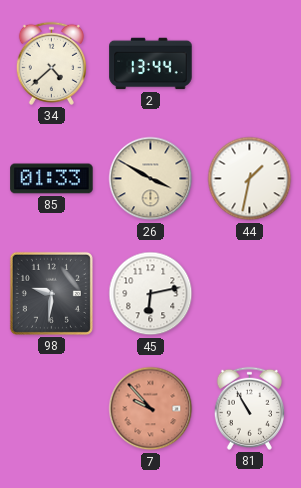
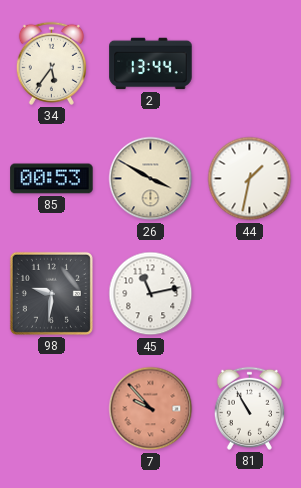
34: 4:38 -> 5:36
85: 01:33 -> 00:53
45: 6:13 -> 11:13
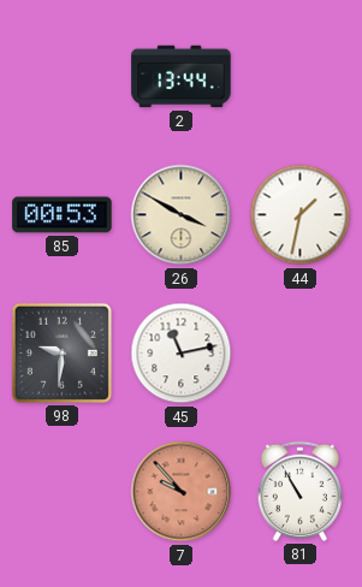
34: 5:36 -> none
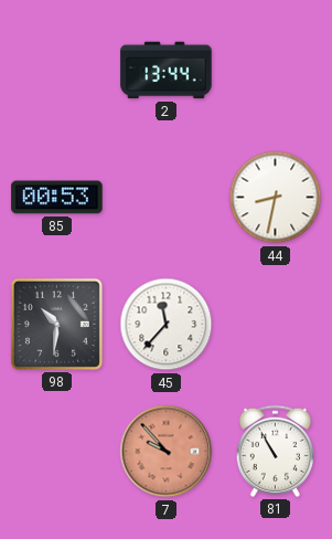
26: 3:50 -> none
44: 1:32 -> 8:32
98: 9:31 -> 10:31
45: 11:13 -> 11:37
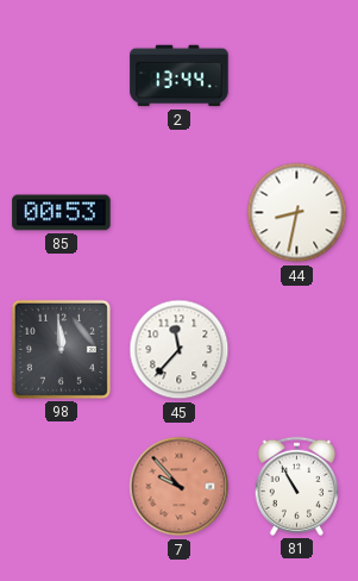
98: 10:31 -> 11:59
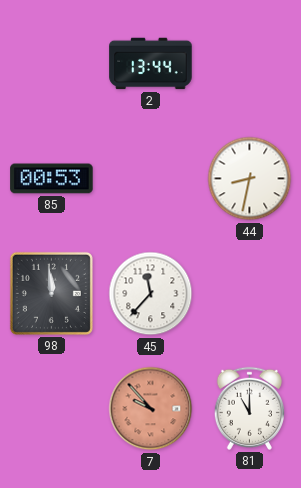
81: 10:55 -> 11:00
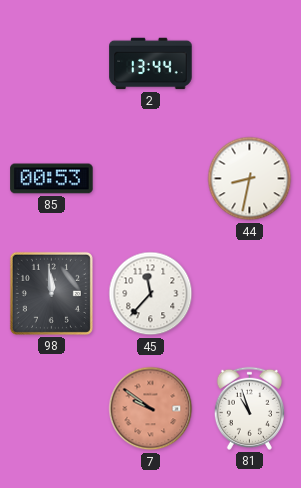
7: 9:53 -> 9:51
81: 11:00 -> 10:57
